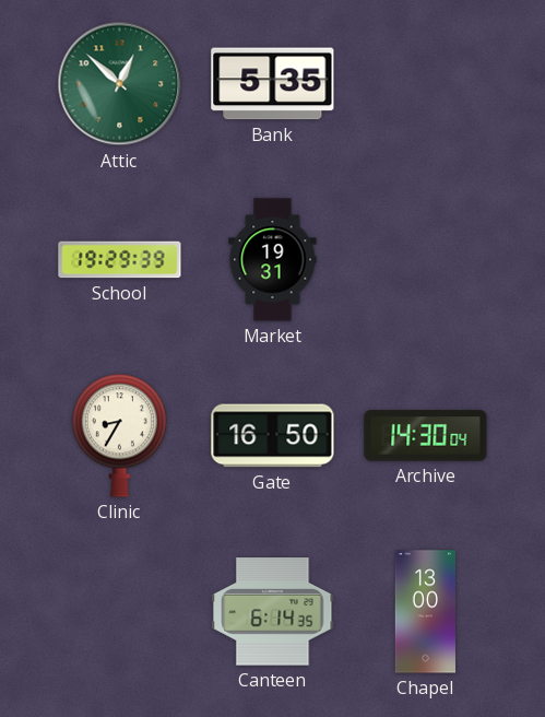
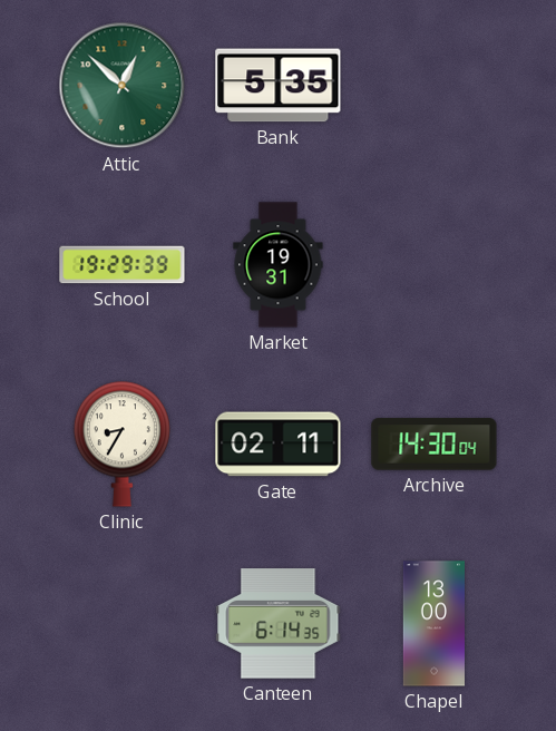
Gate: 16:50 -> 02:11
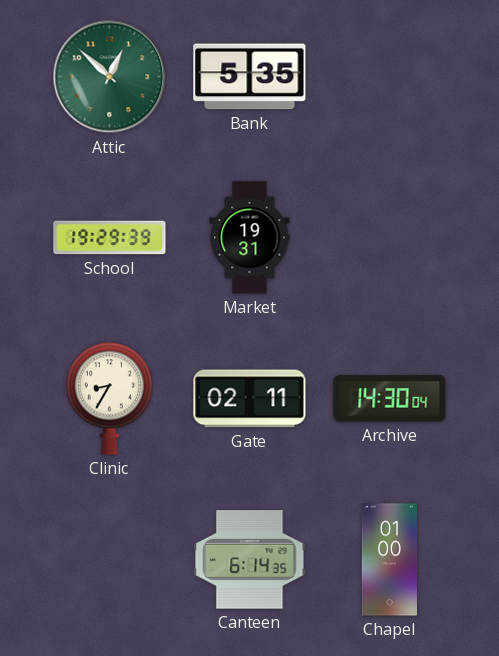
Chapel: 13:00 -> 01:00
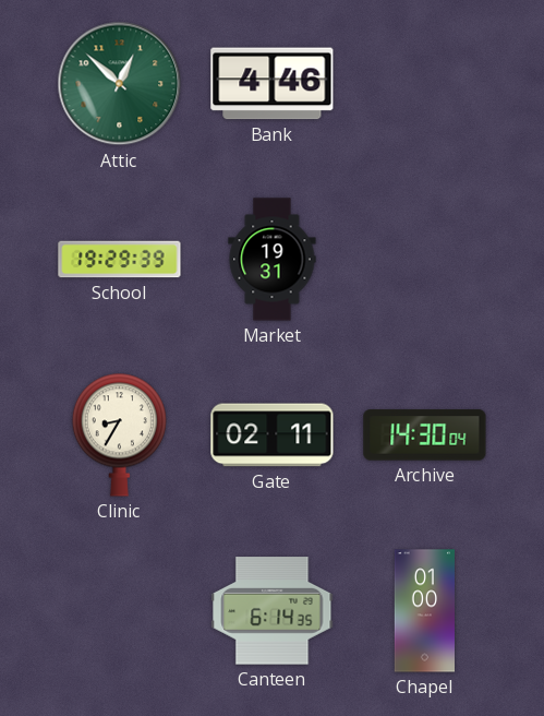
Bank: 5:35 -> 4:46
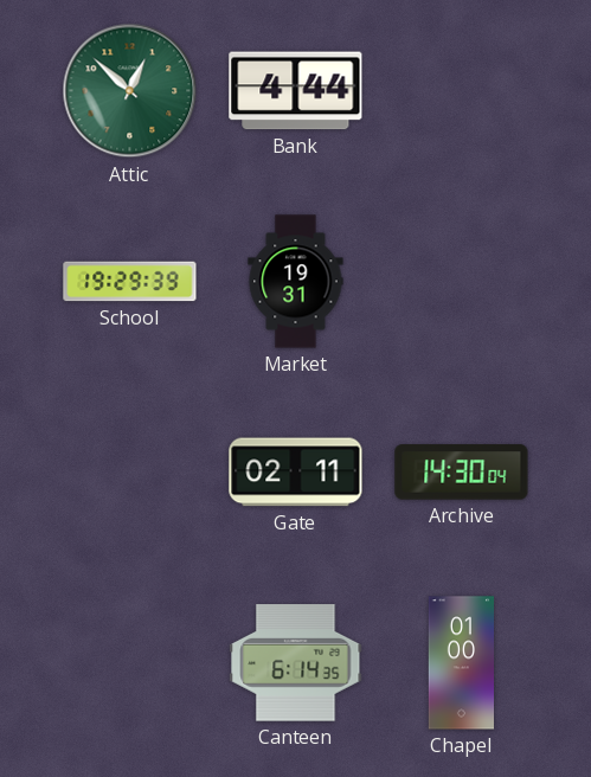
Bank: 4:46 -> 4:44
Clinic: 8:35 -> none
